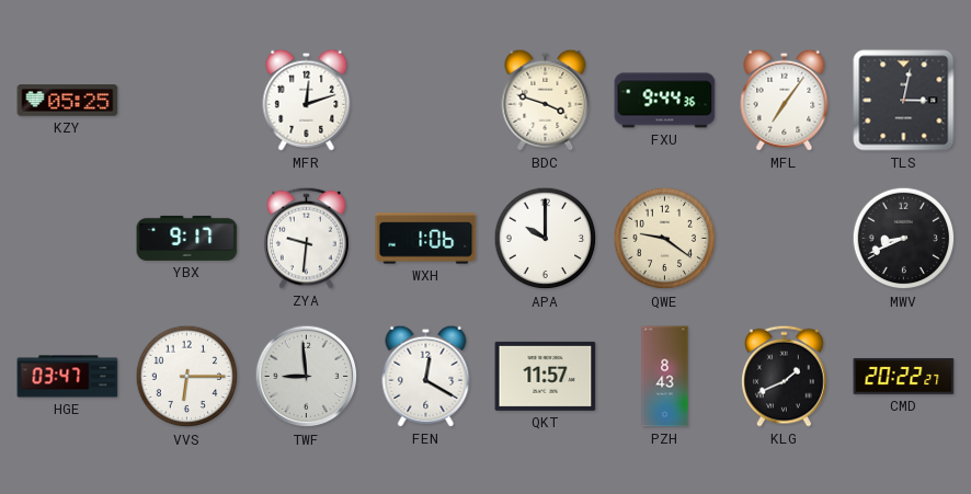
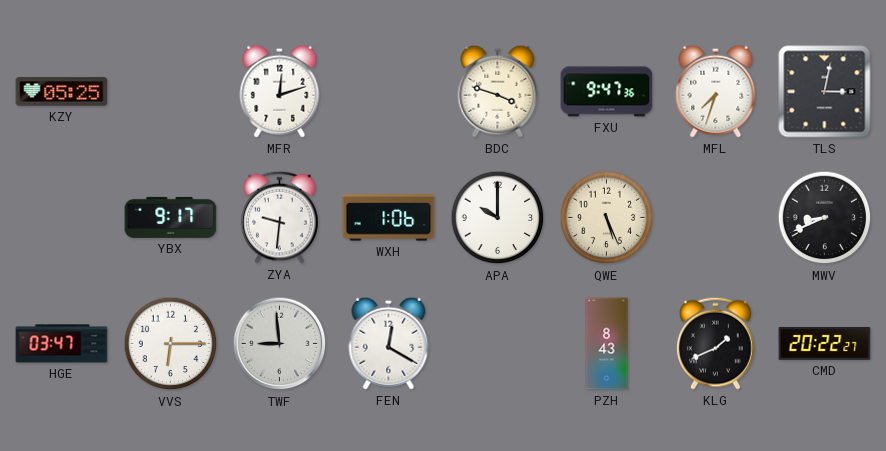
FXU: 9:44 -> 9:47
MFL: 7:06 -> 7:33
QWE: 9:21 -> 5:26
QKT: 11:57 -> none
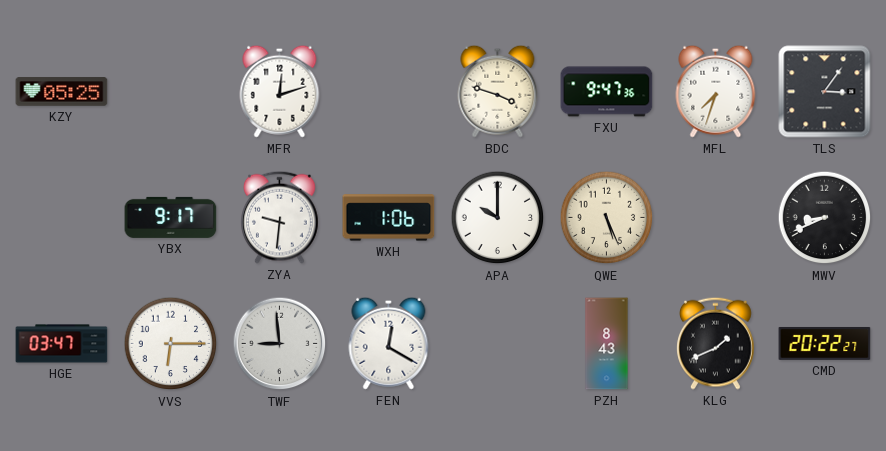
TLS: 3:02 -> 3:06
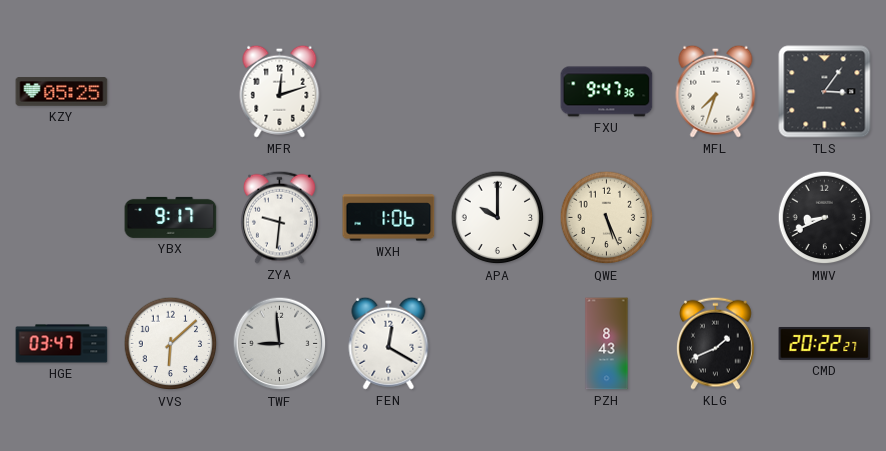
BDC: 3:48 -> none
VVS: 6:15 -> 6:08
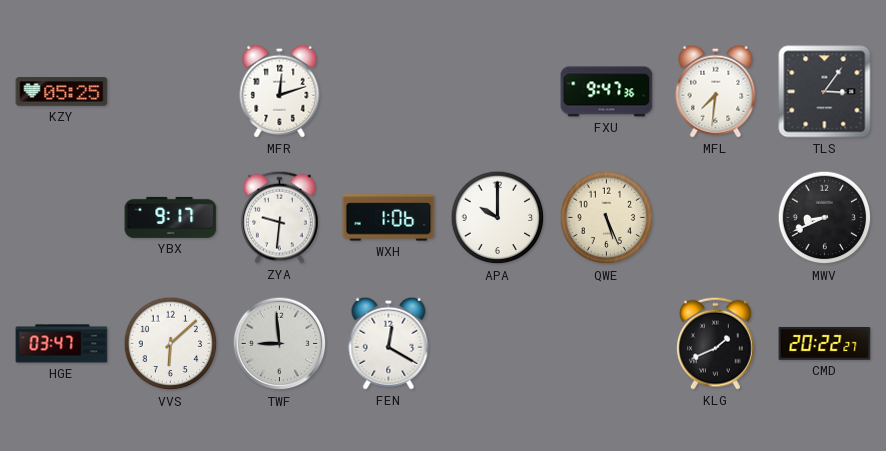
MFL: 7:33 -> 7:31
PZH: 8:43 -> none
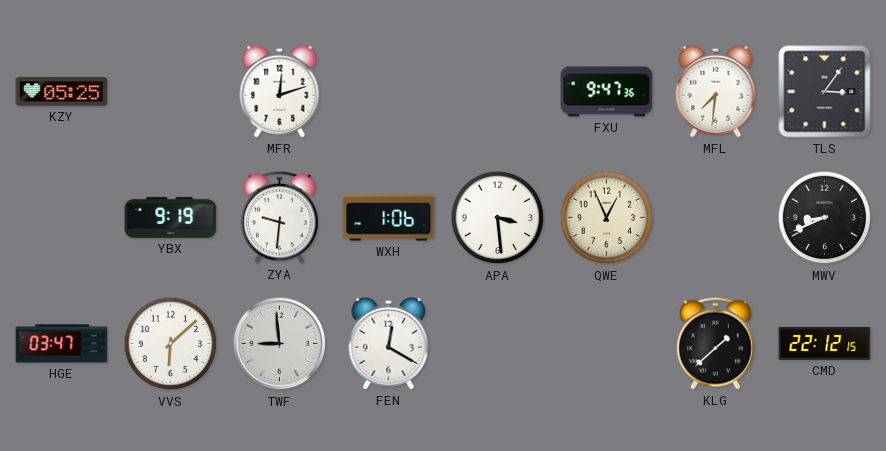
YBX: 9:17 -> 9:19
APA: 10:00 -> 3:29
QWE: 5:26 -> 12:56
KLG: 1:41 -> 1:38
CMD: 20:22 -> 22:12
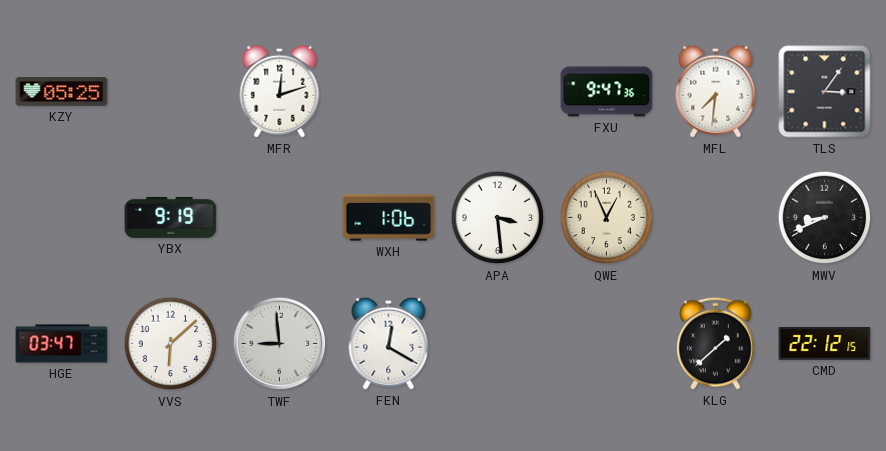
ZYA: 9:31 -> none
